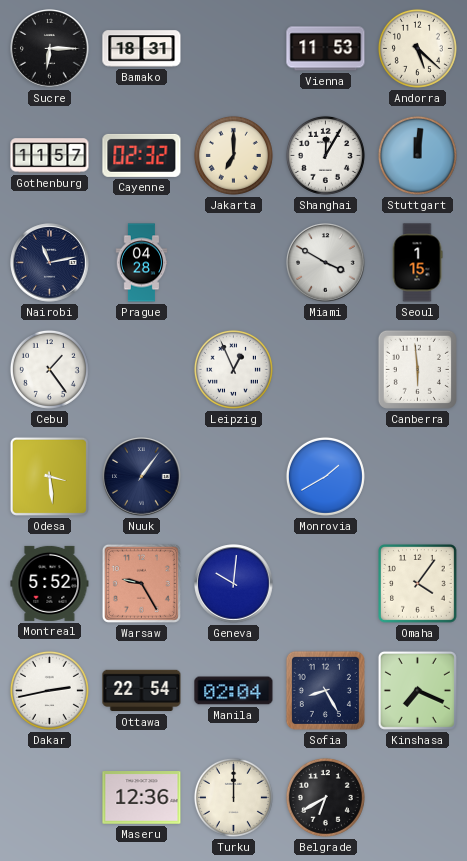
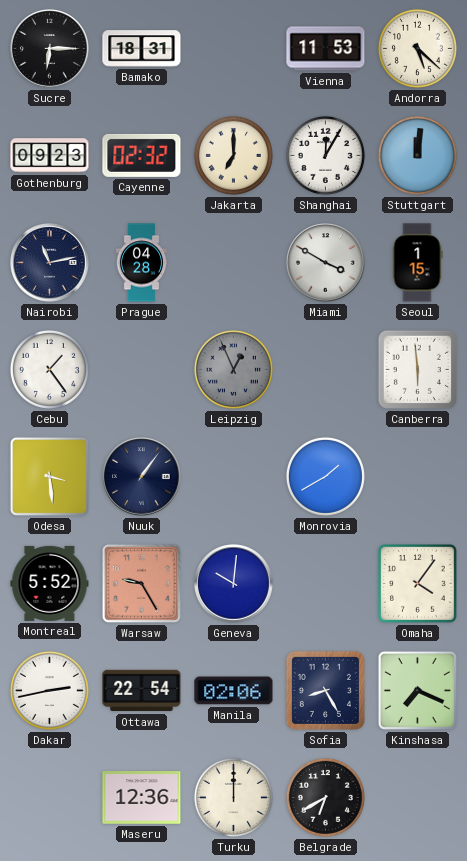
Gothenburg: 11:57 -> 09:23
Leipzig dial: white -> grey
Manila: 02:04 -> 02:06
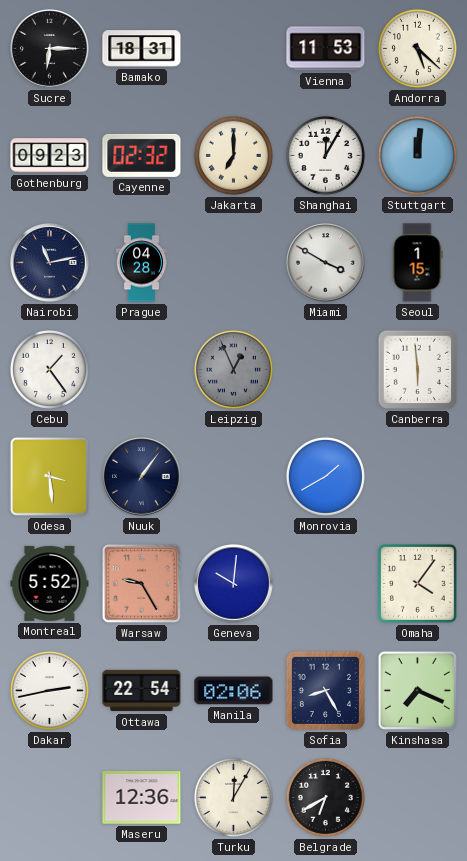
Turku: 12:00 -> 12:05
